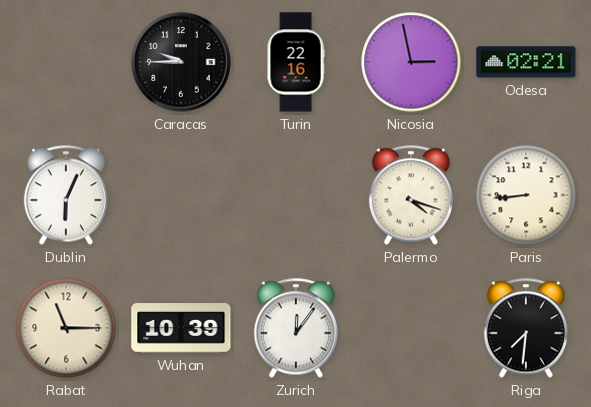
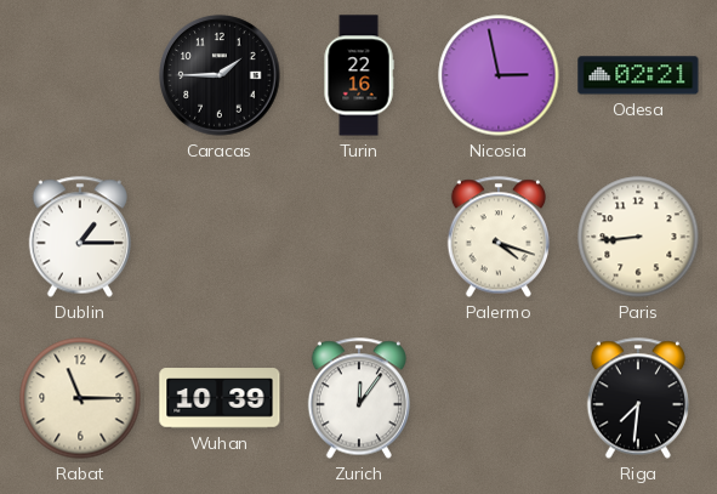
Caracas: 9:45 -> 1:45
Dublin: 6:04 -> 1:15
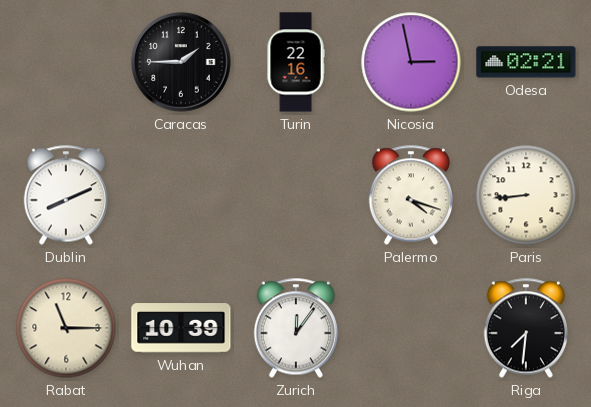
Dublin: 1:15 -> 8:11
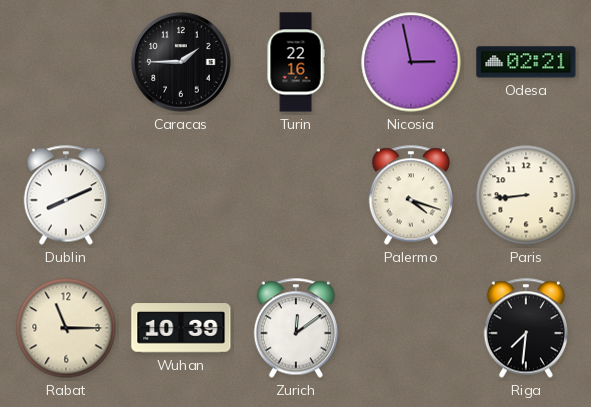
Zurich: 12:06 -> 12:09
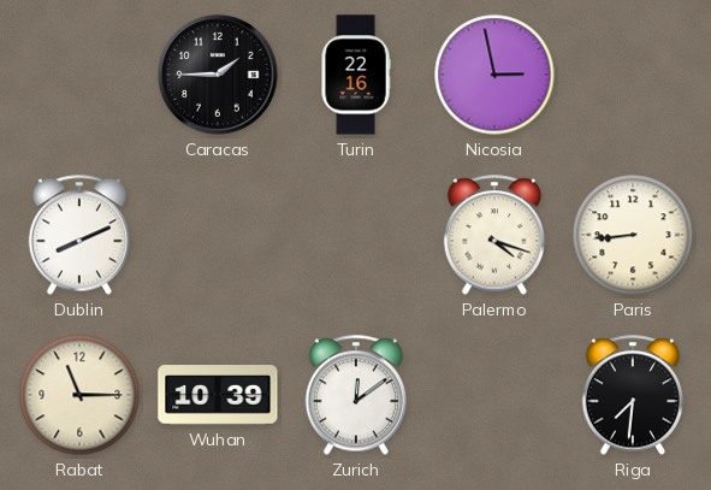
Odesa: 02:21 -> none
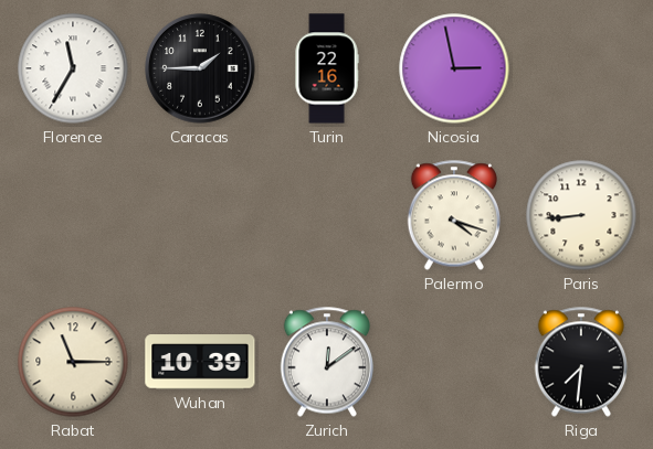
Florence: none -> 11:35
Dublin: 8:11 -> none
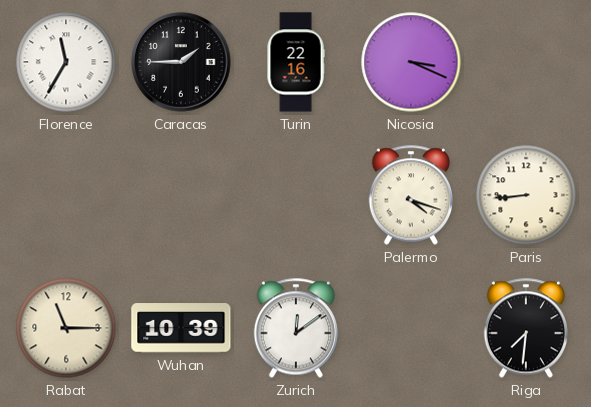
Nicosia: 2:58 -> 3:19
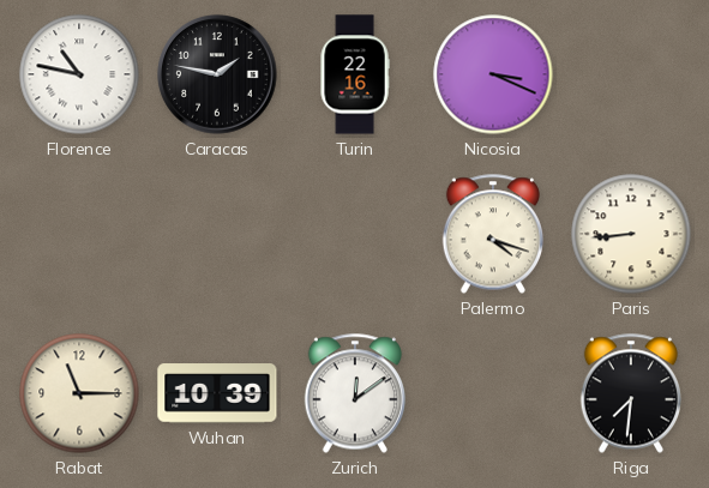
Florence: 11:35 -> 10:47
Caracas: 1:45 -> 1:47
